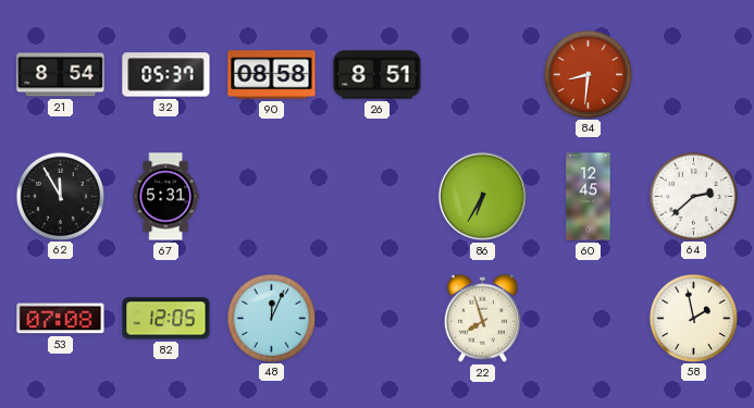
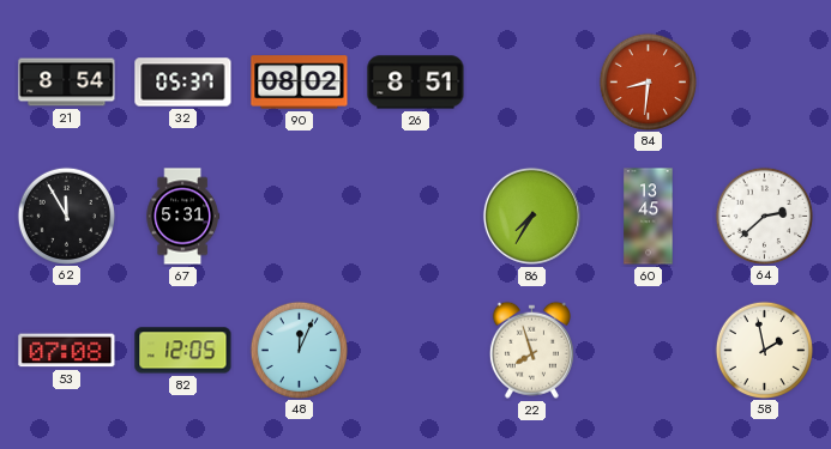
90: 08:58 -> 08:02
86: 6:35 -> 7:35
60: 12:45 -> 13:45
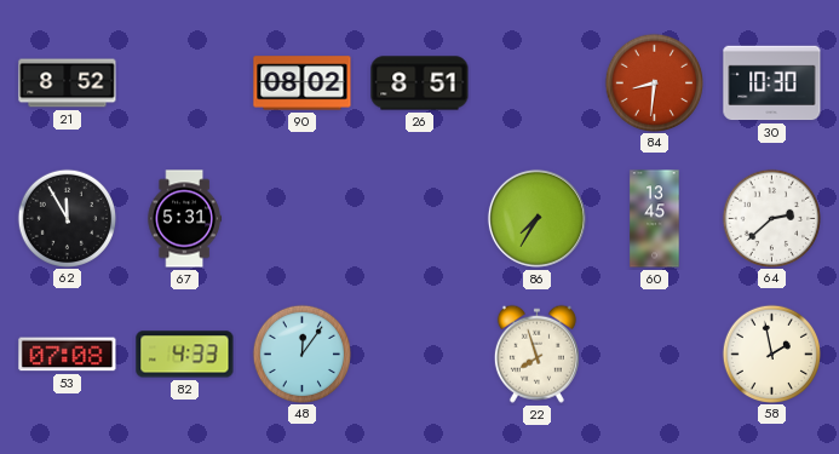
21: 8:54 -> 8:52
32: 05:37 -> none
30: none -> 10:30
82: 12:05 -> 4:33
48: 12:04 -> 12:06
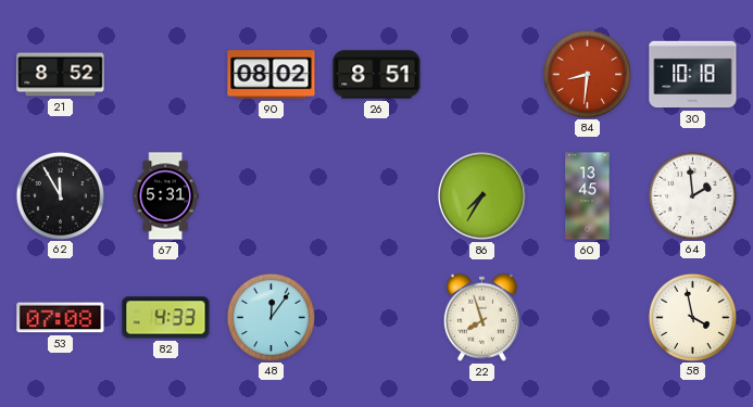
30: 10:30 -> 10:18
64: 2:38 -> 1:59
58: 1:58 -> 3:58
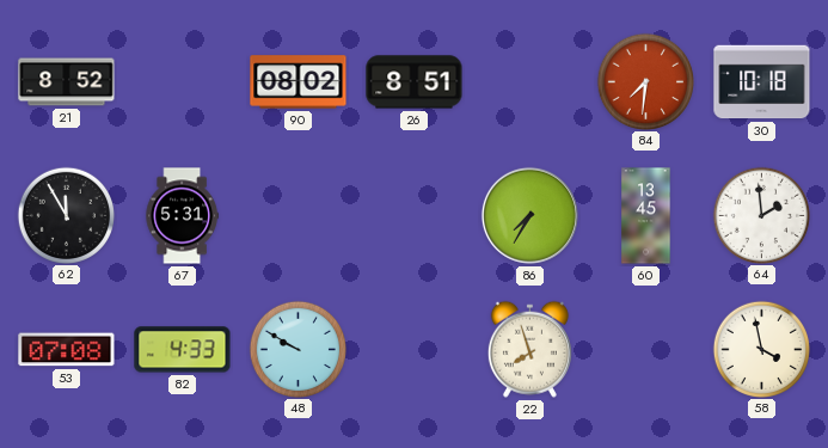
84: 8:31 -> 7:31
48: 12:06 -> 9:50
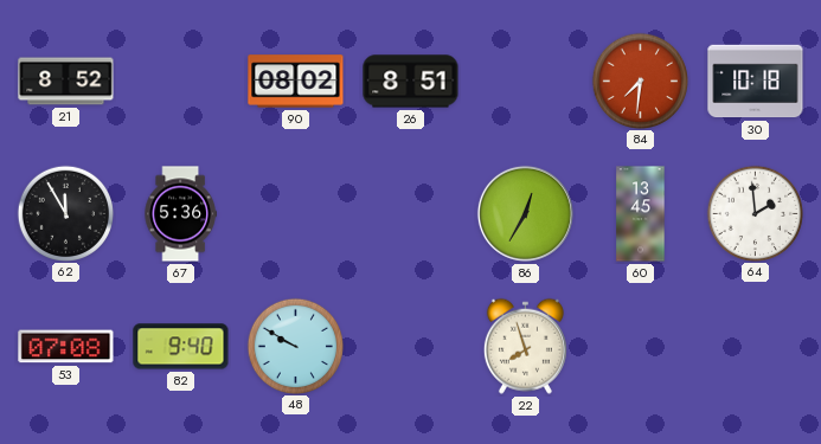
67: 5:31 -> 5:36
86: 7:35 -> 12:35
82: 4:33 -> 9:40
58: 3:58 -> none
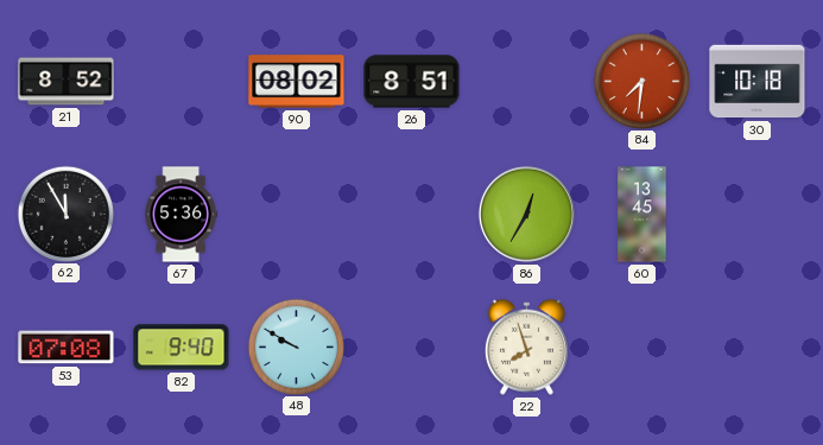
64: 1:59 -> none
